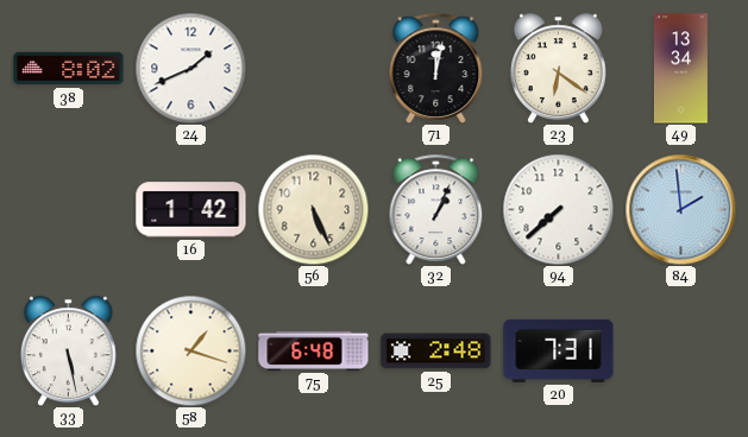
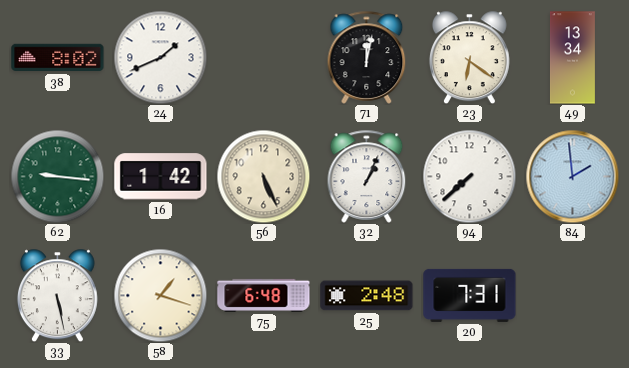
62: none -> 9:16
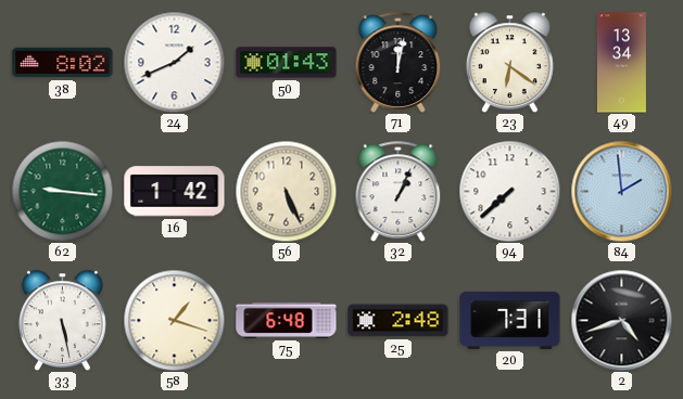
50: none -> 01:43
2: none -> 4:42
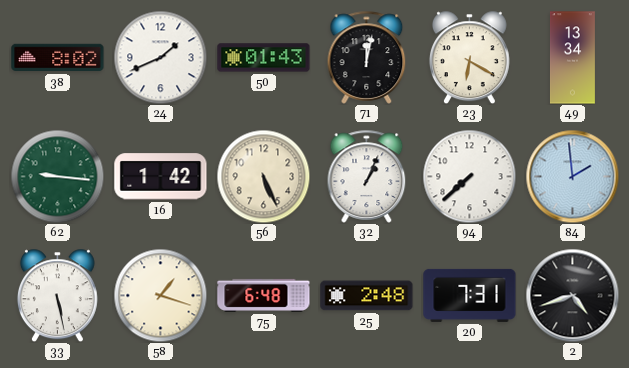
23: 6:21 -> 6:20
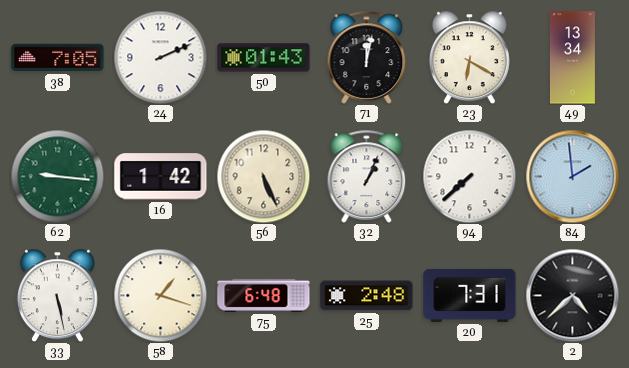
38: 8:02 -> 7:05
24: 1:41 -> 2:11
2: 4:42 -> 4:38
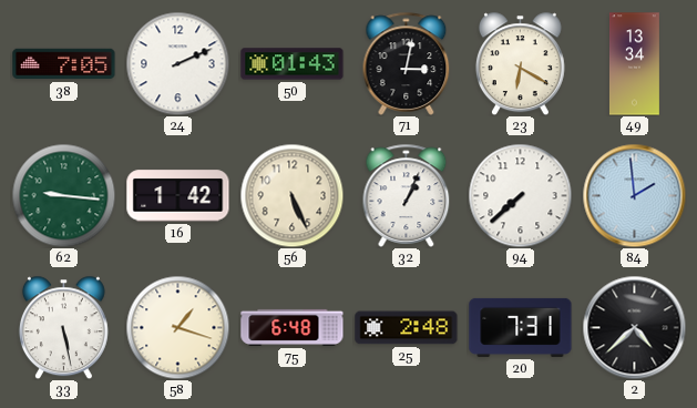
71: 12:02 -> 3:02
